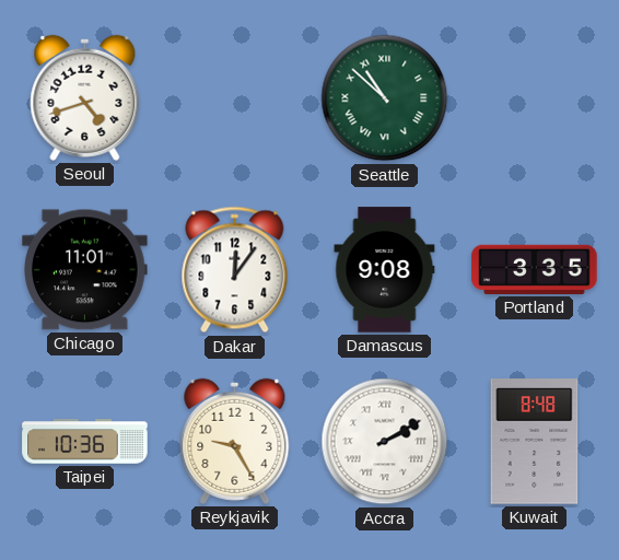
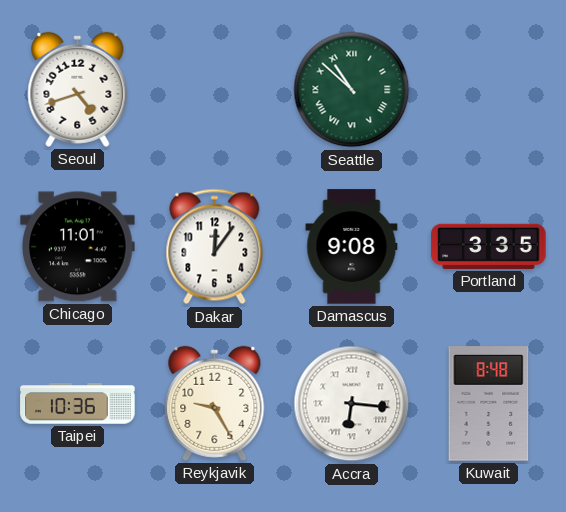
Accra: 2:10 -> 6:16
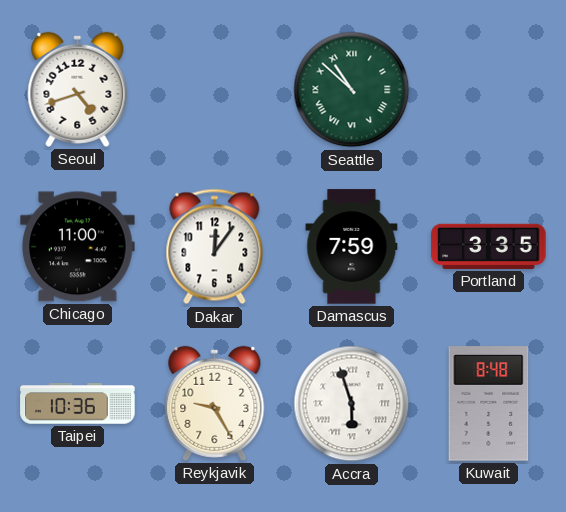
Chicago: 11:01 -> 11:00
Damascus: 9:08 -> 7:59
Accra: 6:16 -> 5:57
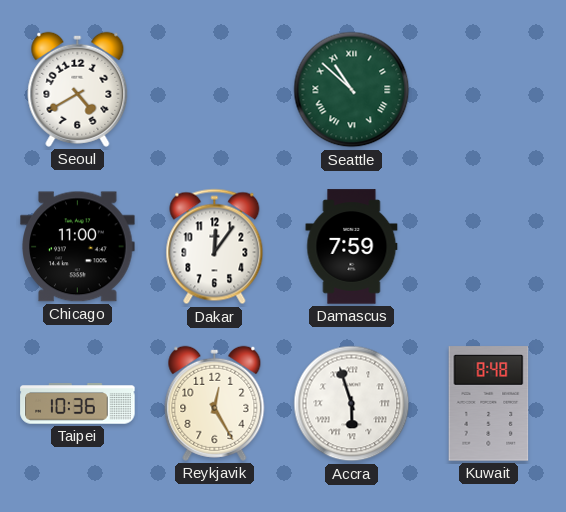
Seoul: 4:42 -> 4:40
Portland: 3:35 -> none
Reykjavik: 9:25 -> 12:25
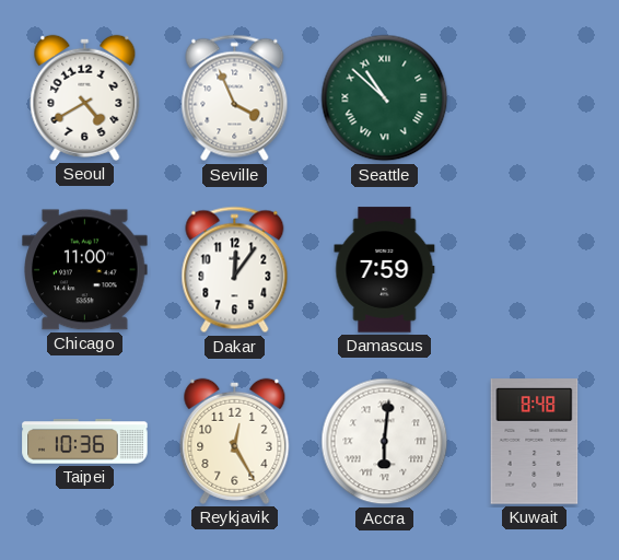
Seville: none -> 3:56
Accra: 5:57 -> 6:01
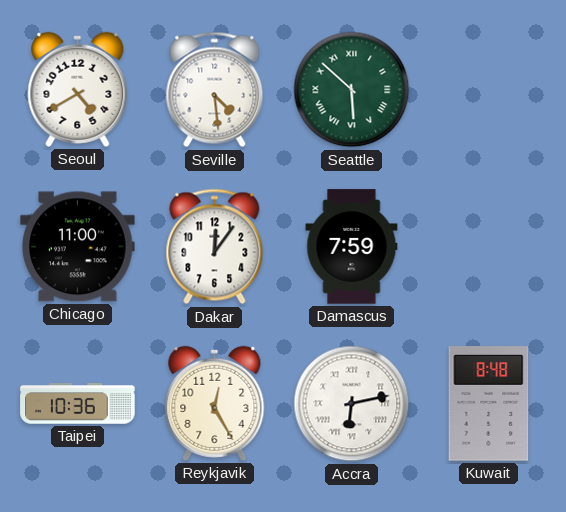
Seville: 3:56 -> 4:29
Seattle: 10:52 -> 5:52
Accra: 6:01 -> 6:13
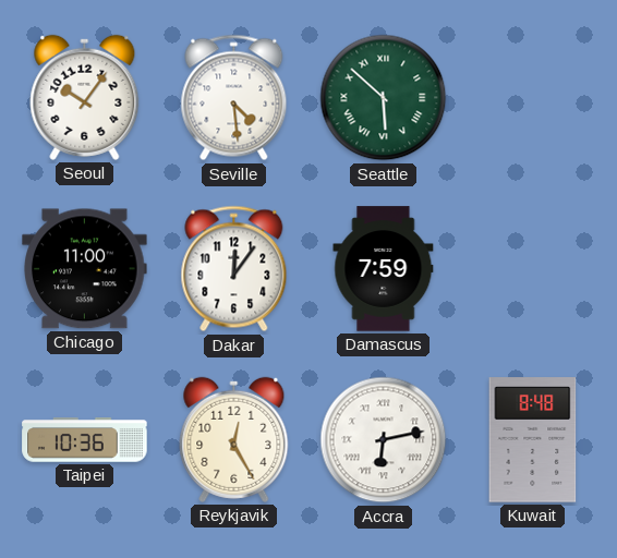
Seoul: 4:40 -> 10:06
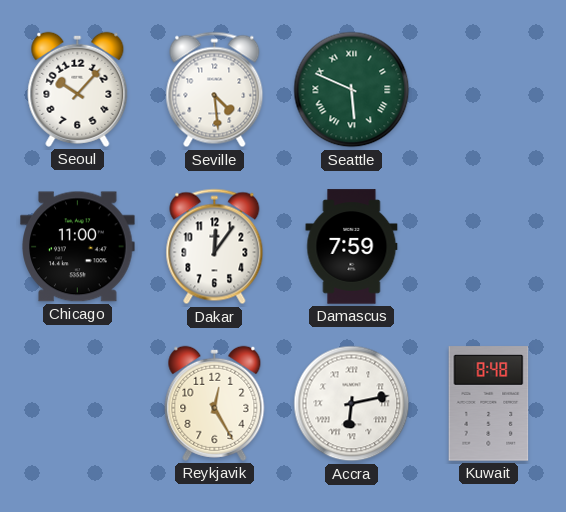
Seoul: 10:06 -> 10:07
Seattle: 5:52 -> 5:49
Taipei: 10:36 -> none
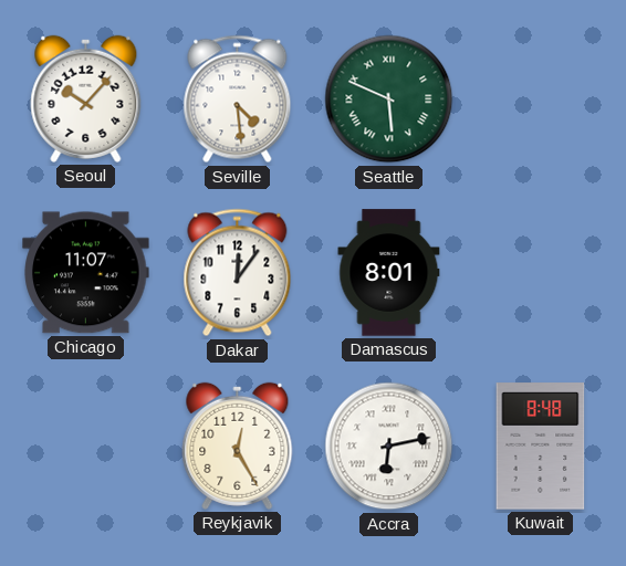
Chicago: 11:00 -> 11:07
Damascus: 7:59 -> 8:01
